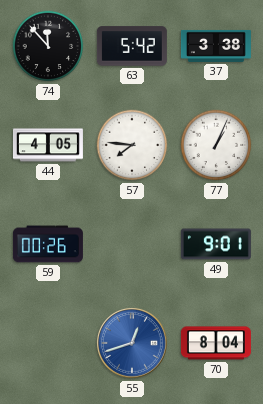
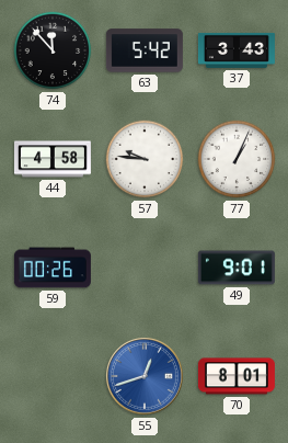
37: 3:38 -> 3:43
44: 4:05 -> 4:58
57: 7:46 -> 9:46
70: 8:04 -> 8:01
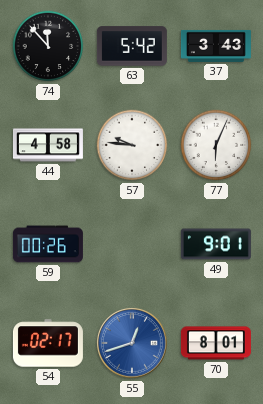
77: 1:04 -> 6:04
54: none -> 02:17
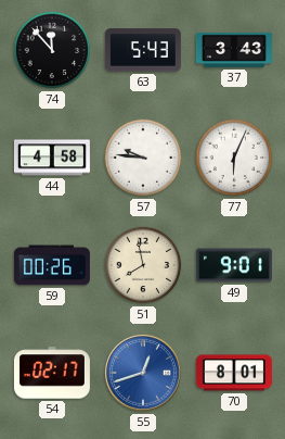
63: 5:42 -> 5:43
51: none -> 7:58
